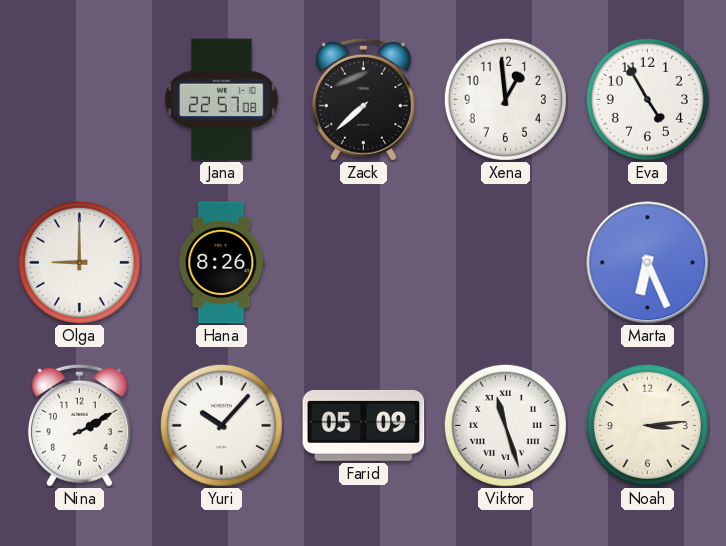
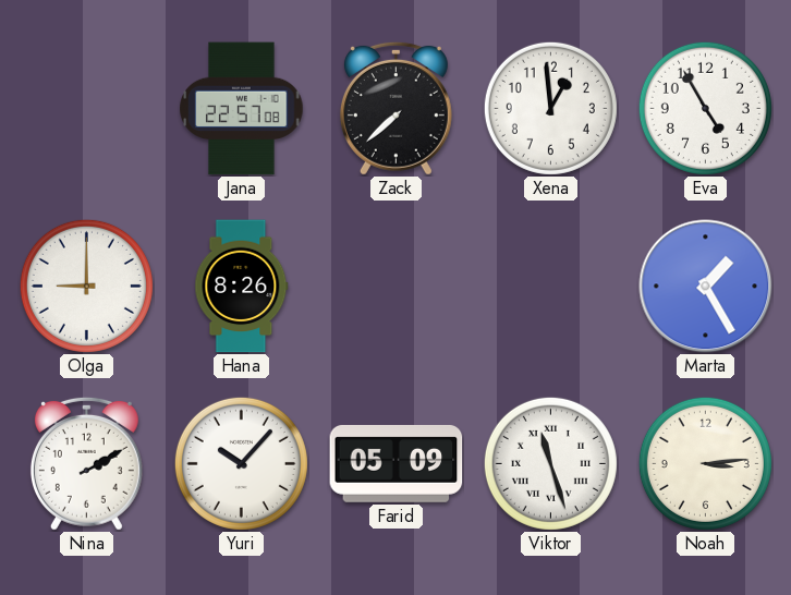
Marta: 6:26 -> 1:25
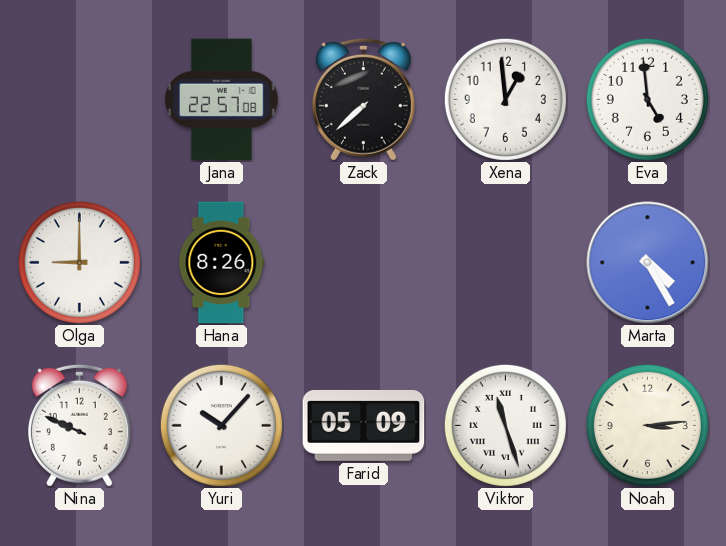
Eva: 4:55 -> 4:59
Marta: 1:25 -> 4:25
Nina: 2:10 -> 9:49
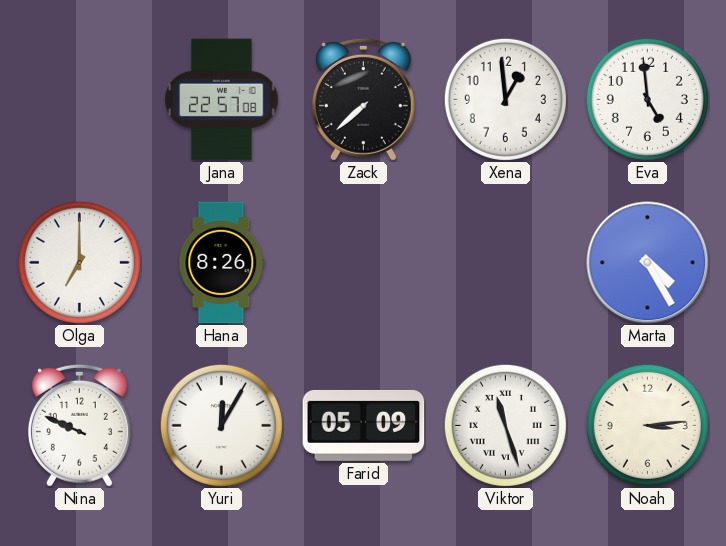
Olga: 9:00 -> 7:00
Yuri: 10:07 -> 12:05
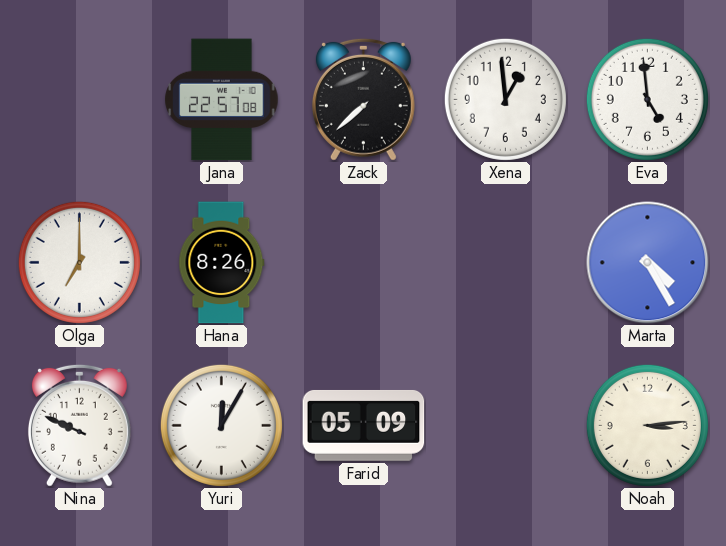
Viktor: 11:27 -> none
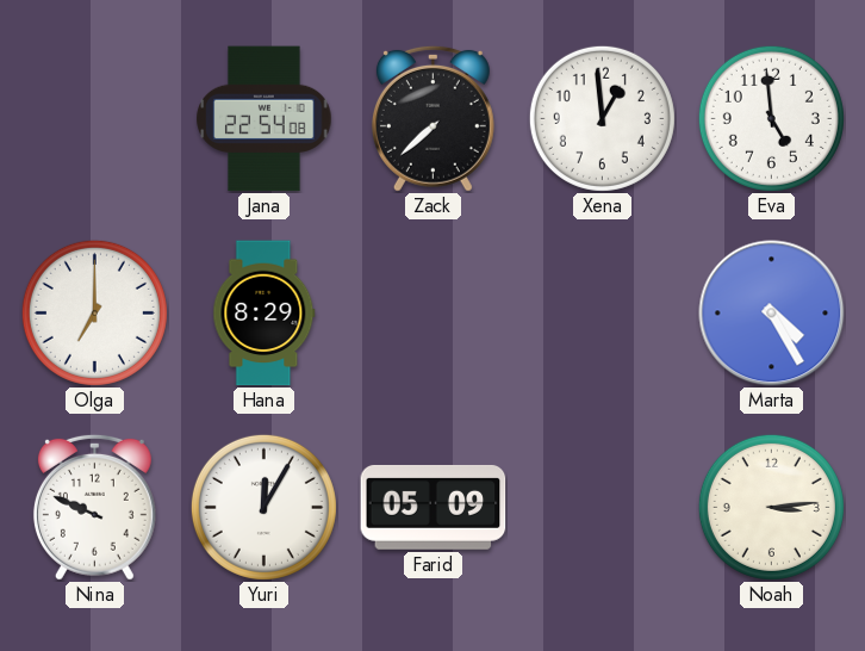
Jana: 22:57 -> 22:54
Hana: 8:26 -> 8:29
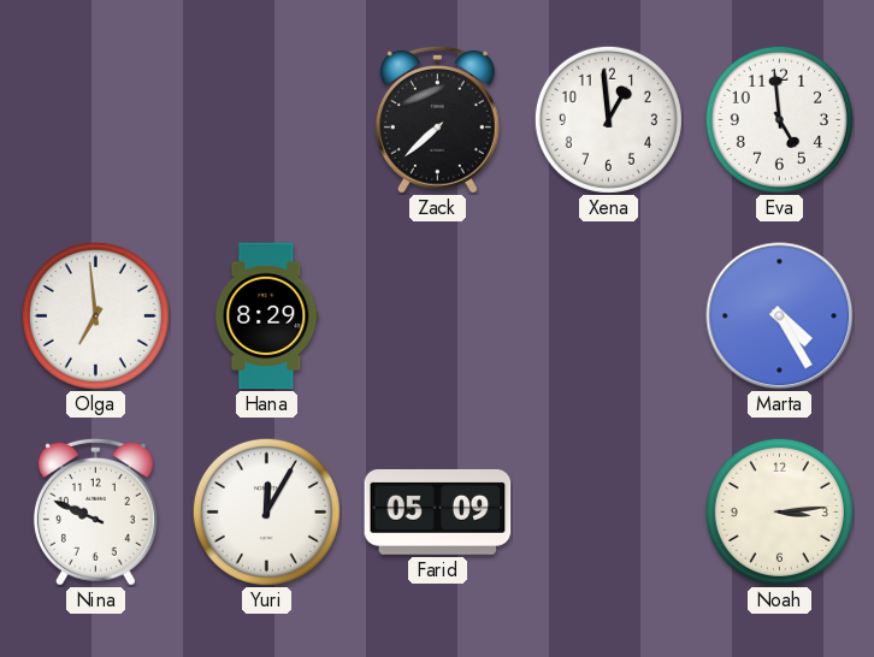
Jana: 22:54 -> none
Olga: 7:00 -> 6:59
